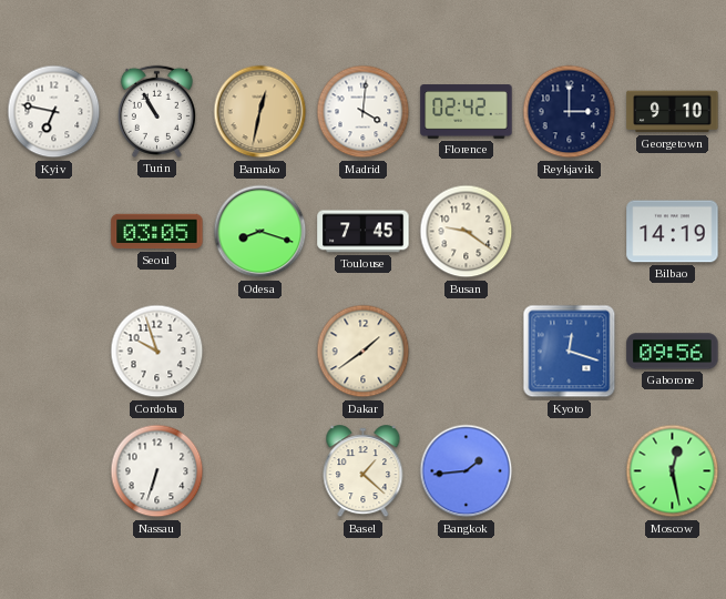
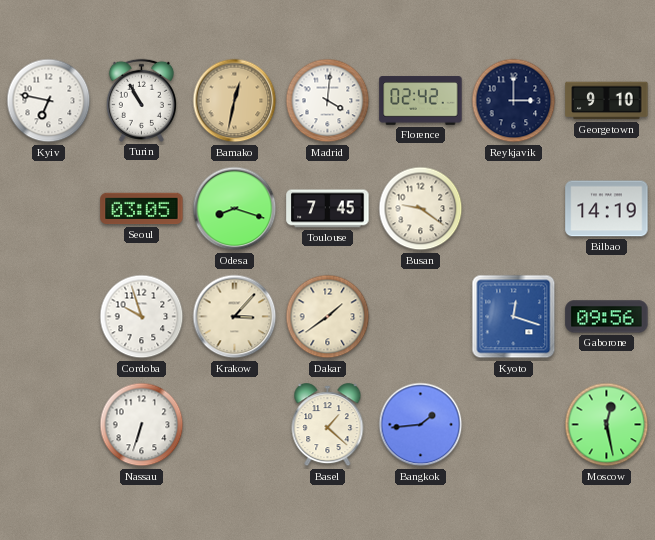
Krakow: none -> 3:07
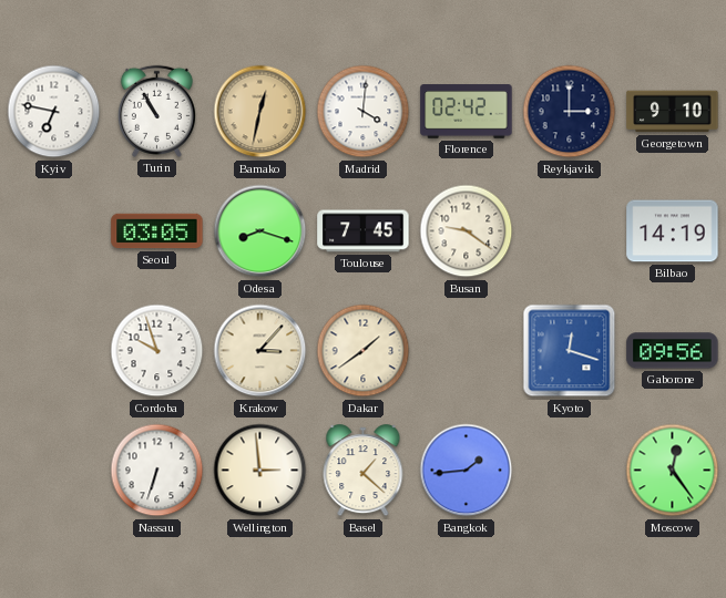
Wellington: none -> 2:59
Moscow: 12:28 -> 12:24
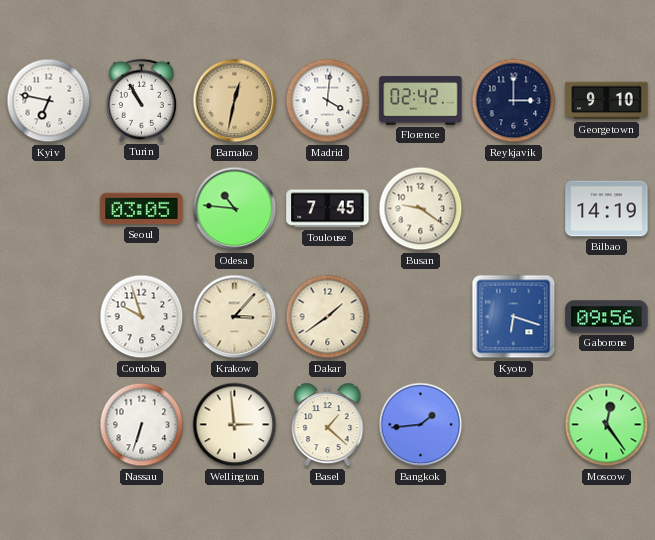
Odesa: 8:18 -> 10:46
Kyoto: 12:18 -> 6:18
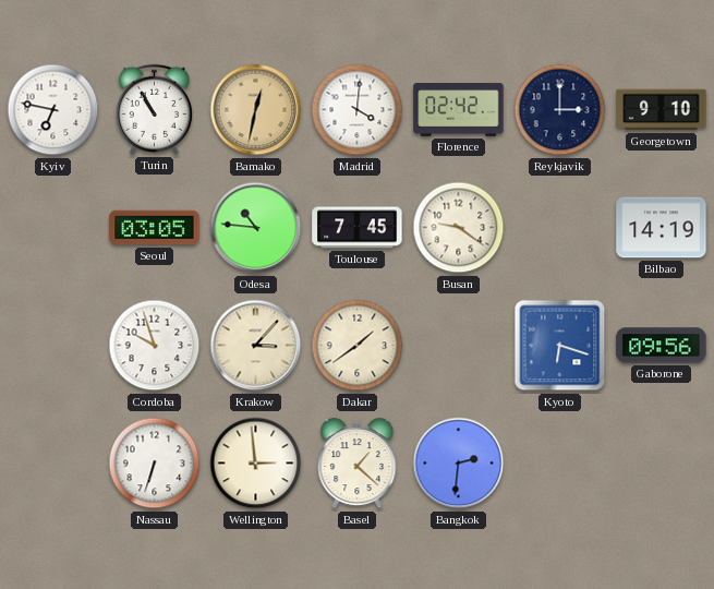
Bangkok: 1:44 -> 2:31
Moscow: 12:24 -> none
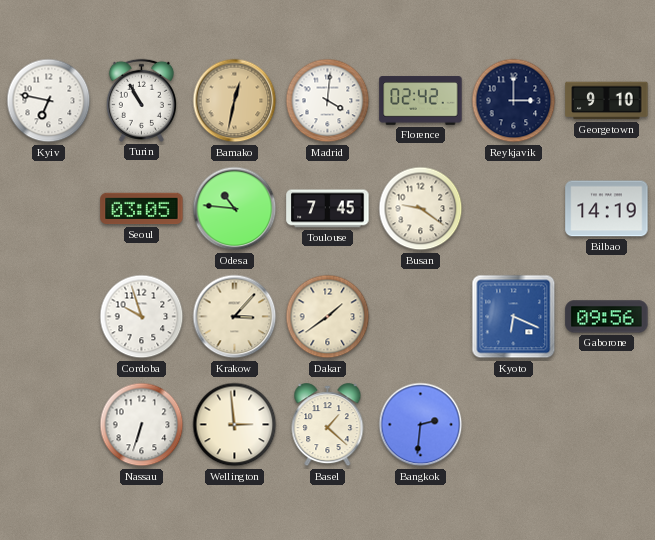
Kyoto: 6:18 -> 6:19
